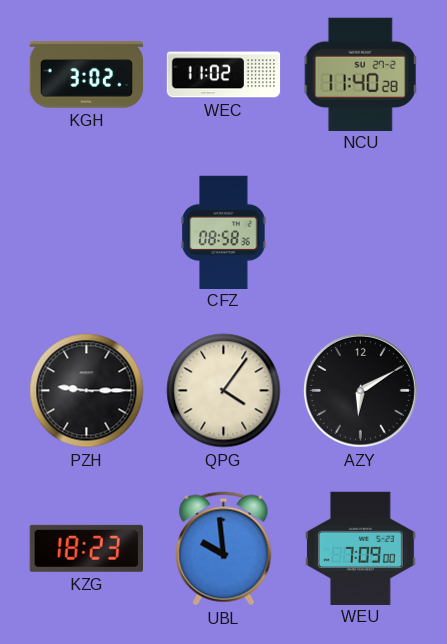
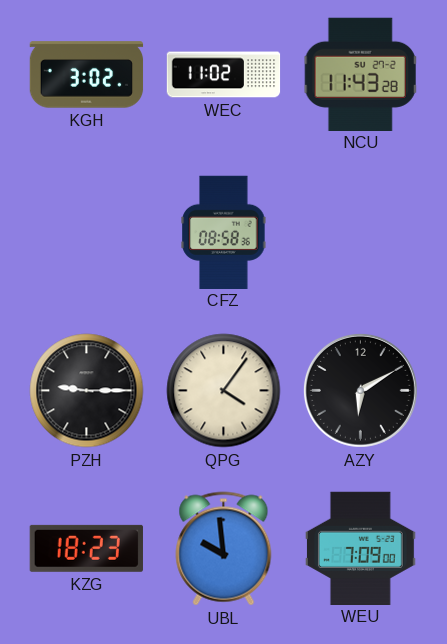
NCU: 11:40 -> 11:43
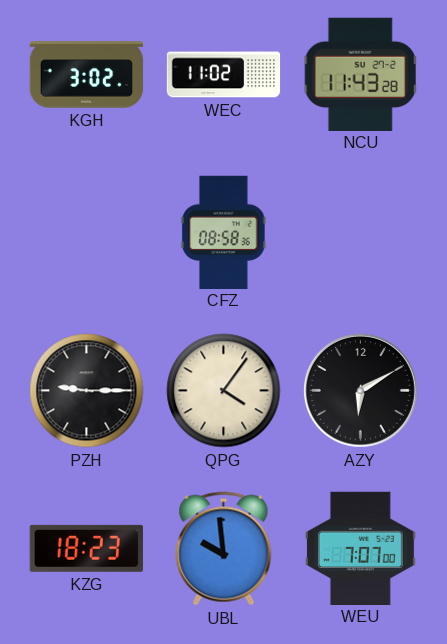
WEU: 7:09 -> 7:07
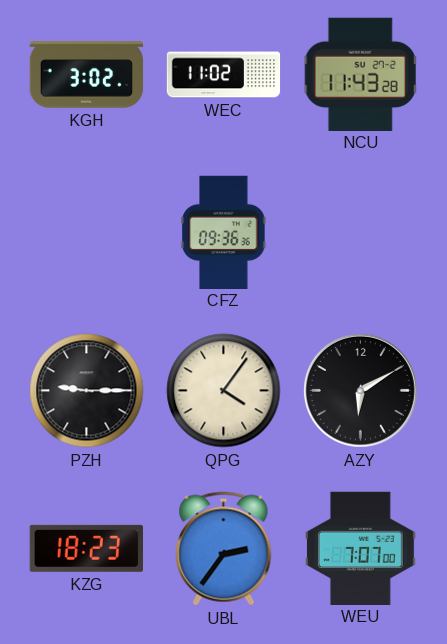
CFZ: 08:58 -> 09:36
UBL: 9:59 -> 2:36
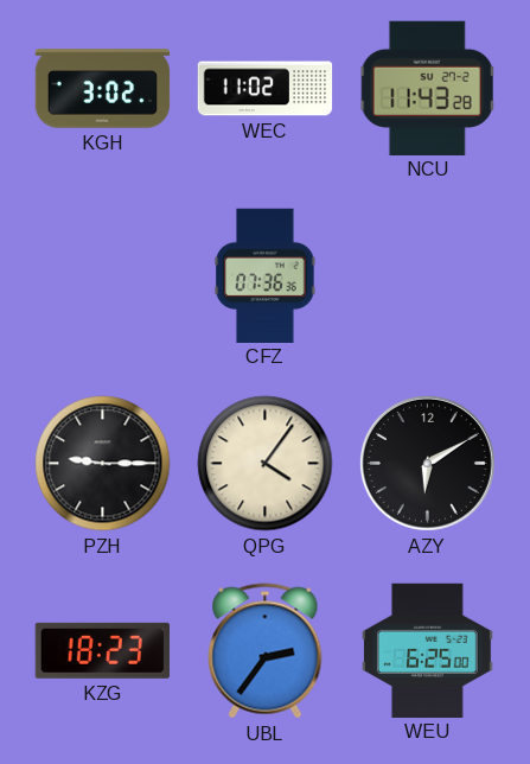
CFZ: 09:36 -> 07:36
WEU: 7:07 -> 6:25
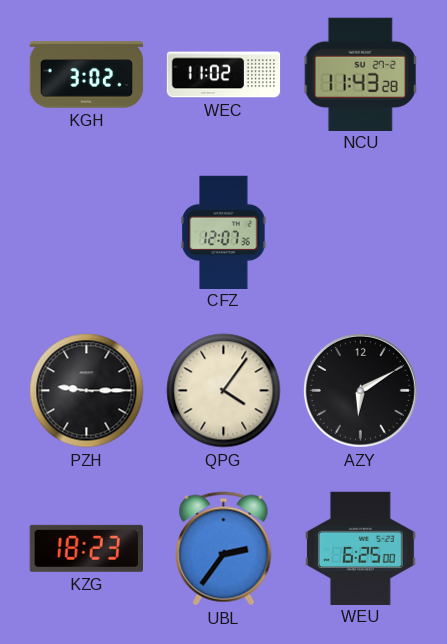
CFZ: 07:36 -> 12:07
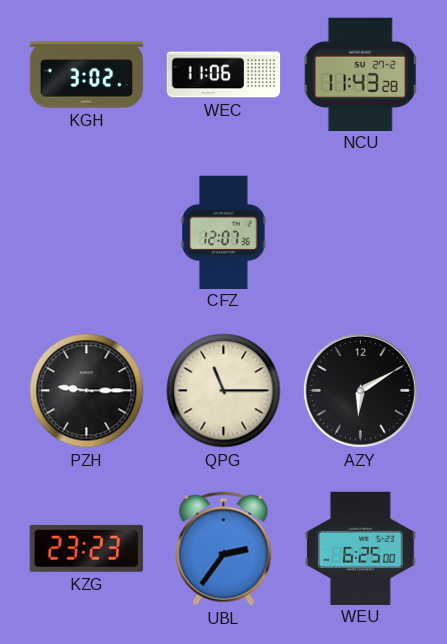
WEC: 11:02 -> 11:06
QPG: 4:06 -> 11:15
KZG: 18:23 -> 23:23
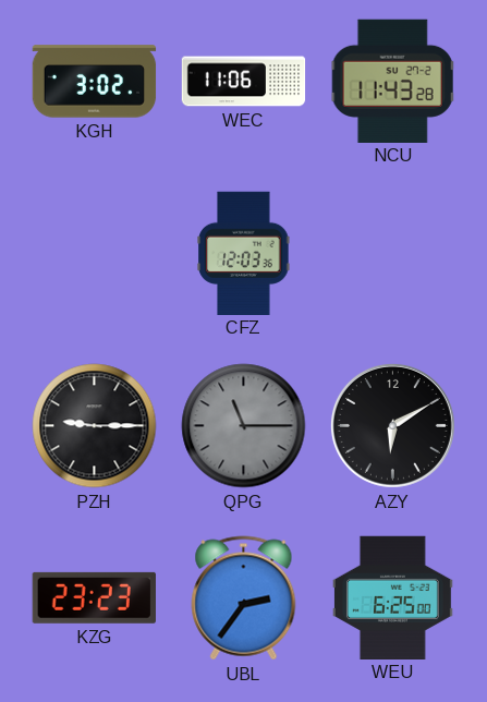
CFZ: 12:07 -> 12:03
QPG dial: cream -> grey
